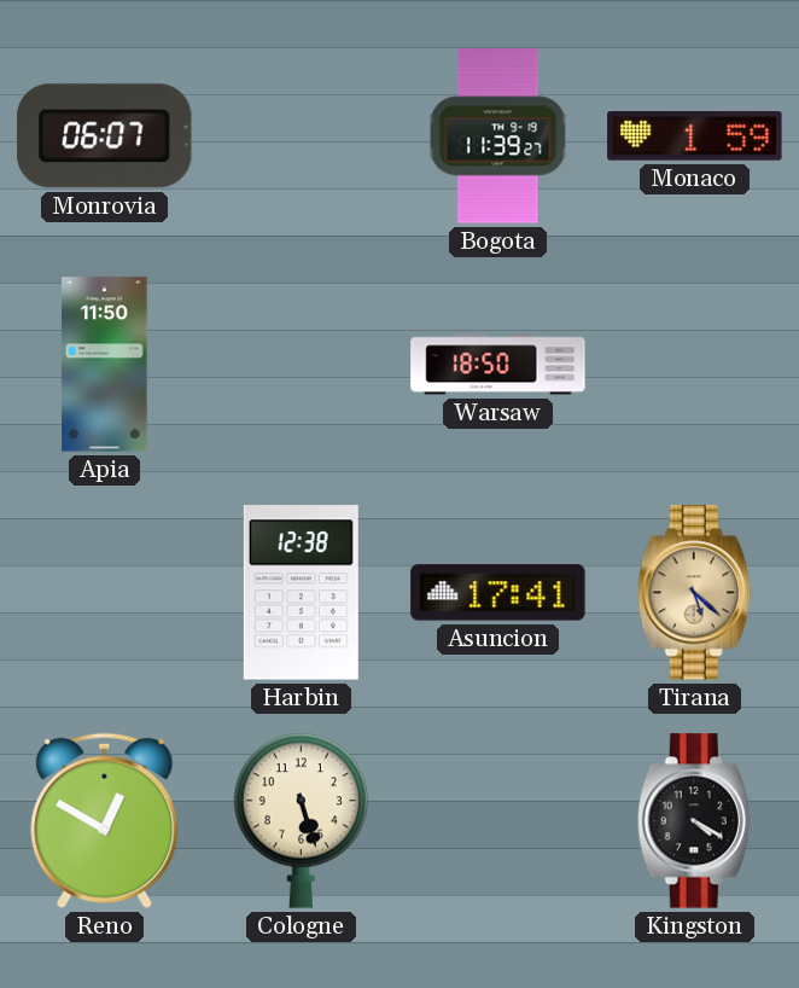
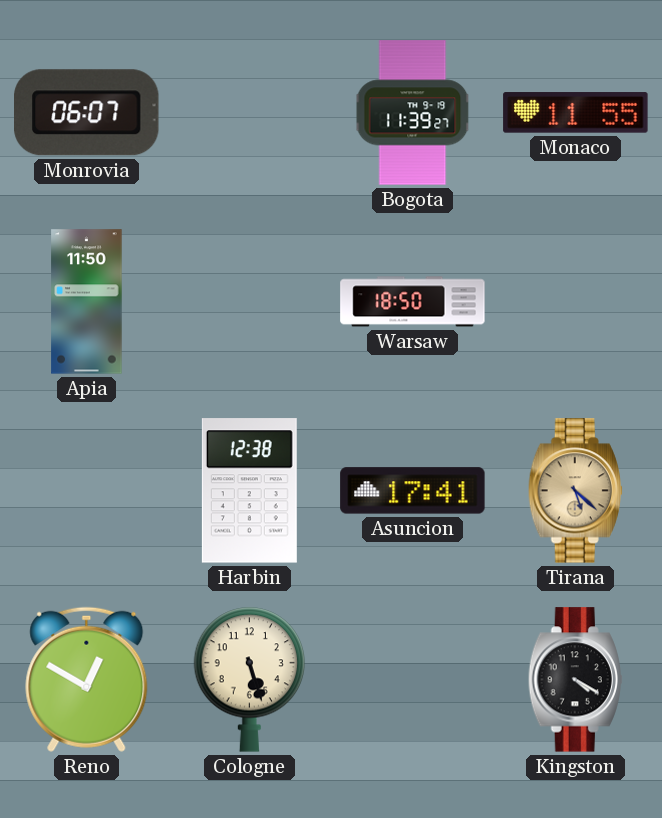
Monaco: 1:59 -> 11:55
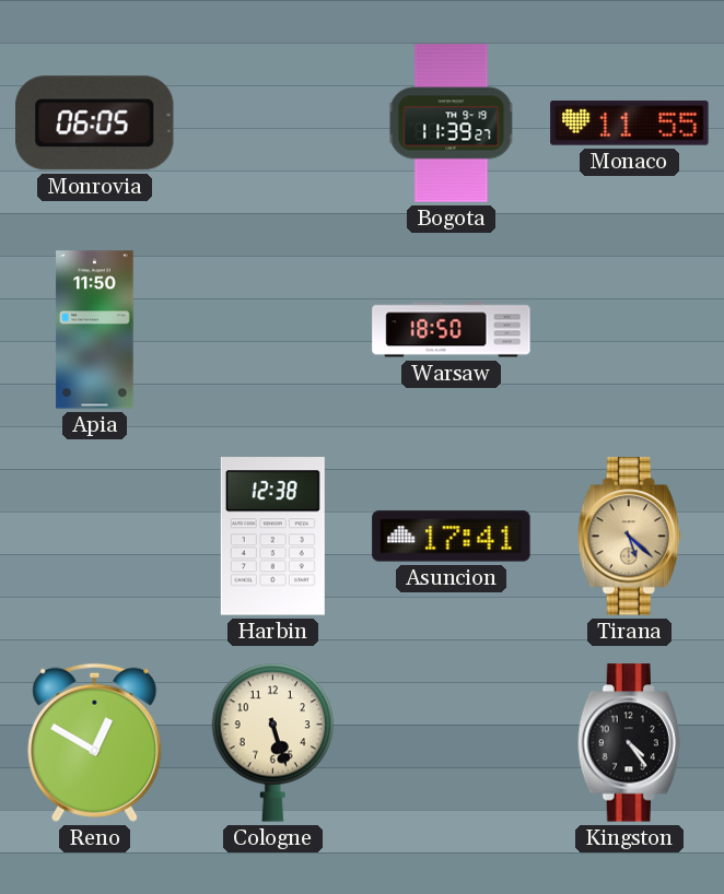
Monrovia: 06:07 -> 06:05
Kingston: 4:20 -> 4:24
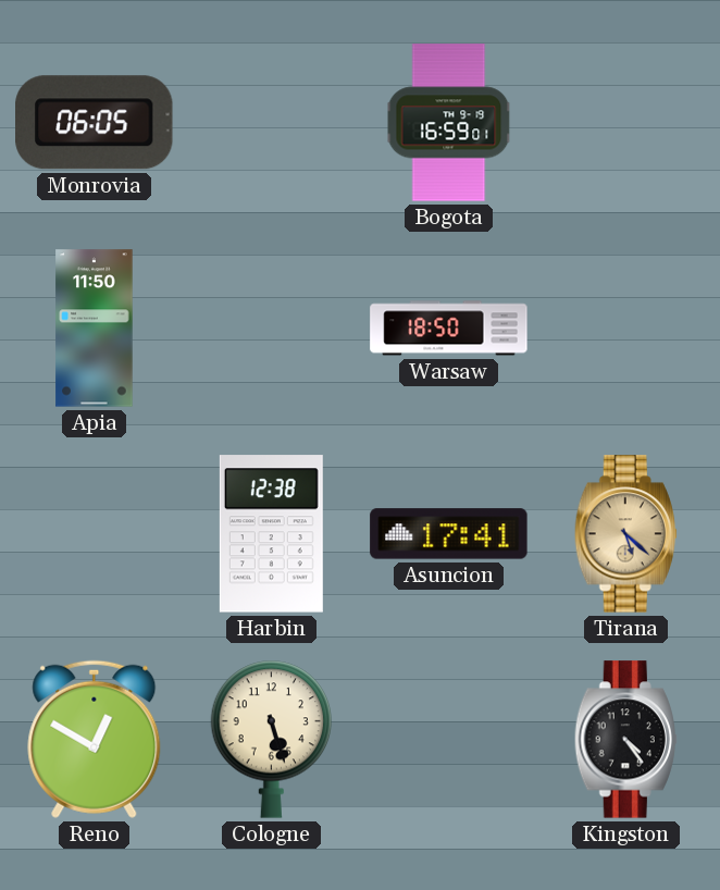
Bogota: 11:39 -> 16:59
Monaco: 11:55 -> none
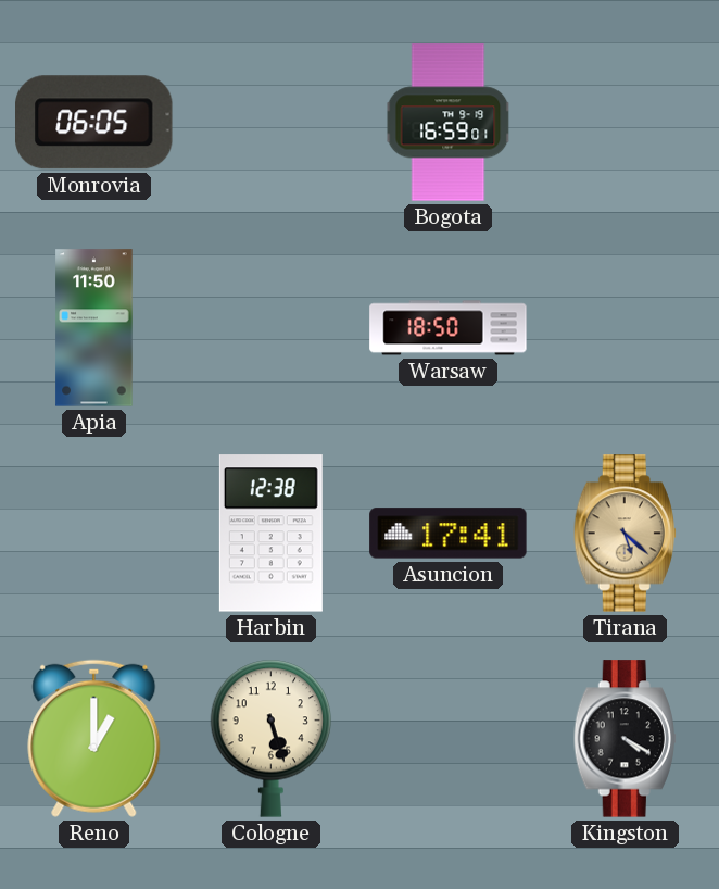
Reno: 12:50 -> 1:00
Kingston: 4:24 -> 4:20
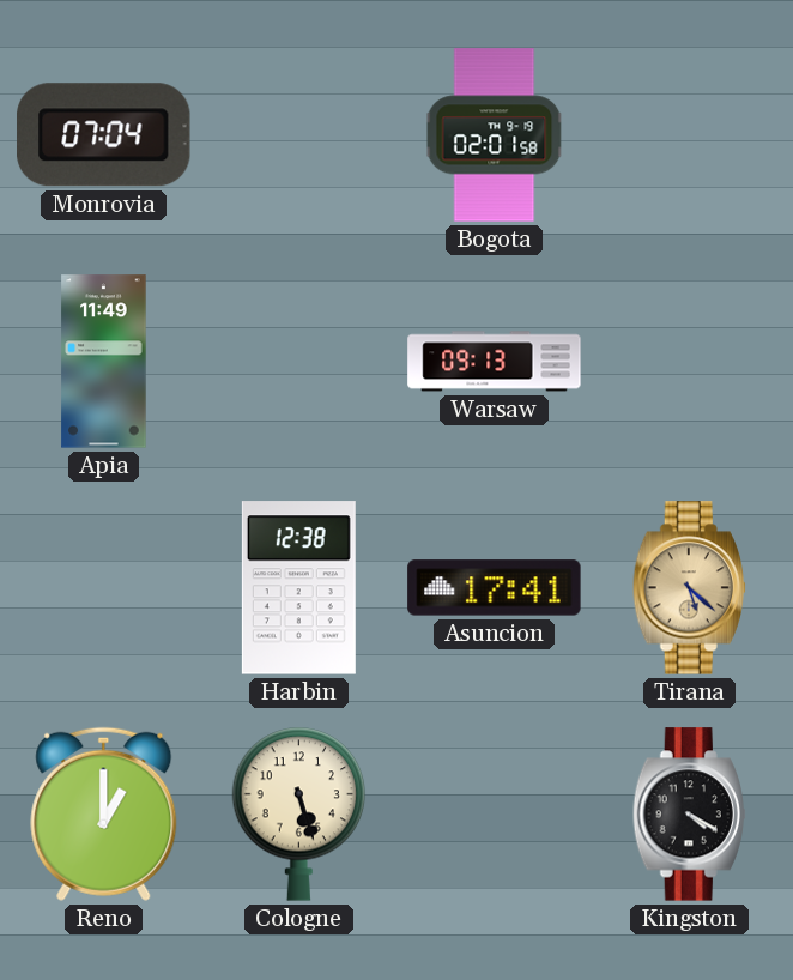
Monrovia: 06:05 -> 07:04
Bogota: 16:59 -> 02:01
Apia: 11:50 -> 11:49
Warsaw: 18:50 -> 09:13
